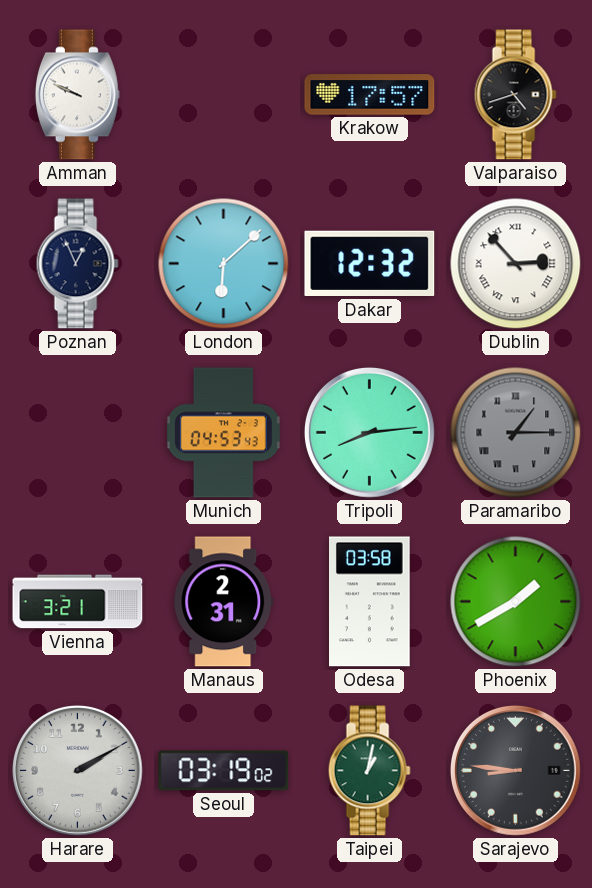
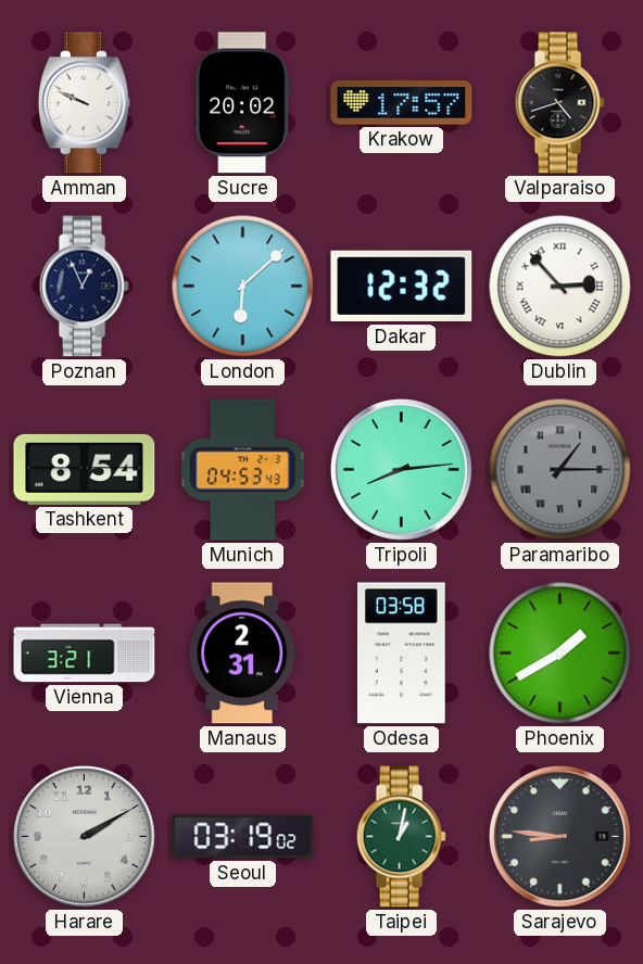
Sucre: none -> 20:02
Tashkent: none -> 8:54
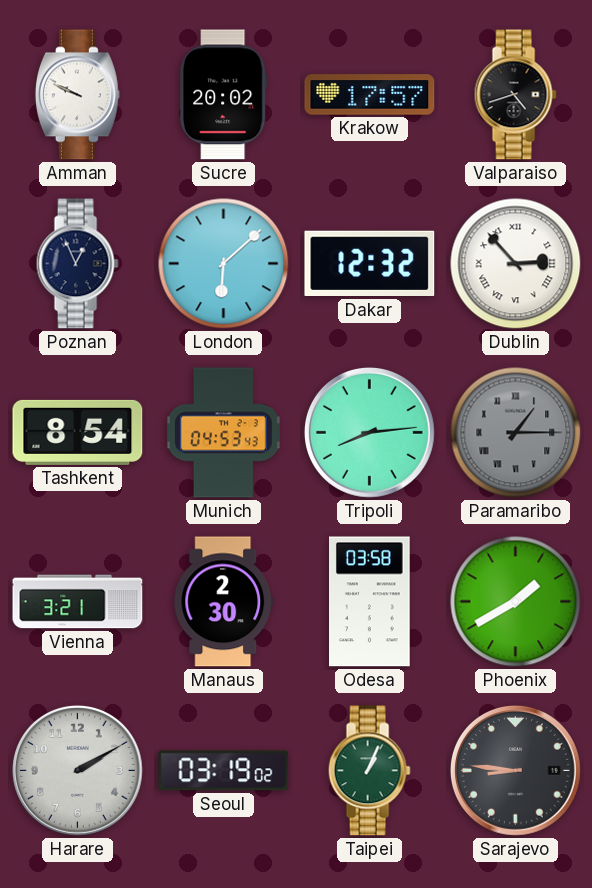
Manaus: 2:31 -> 2:30
Taipei: 1:02 -> 1:04
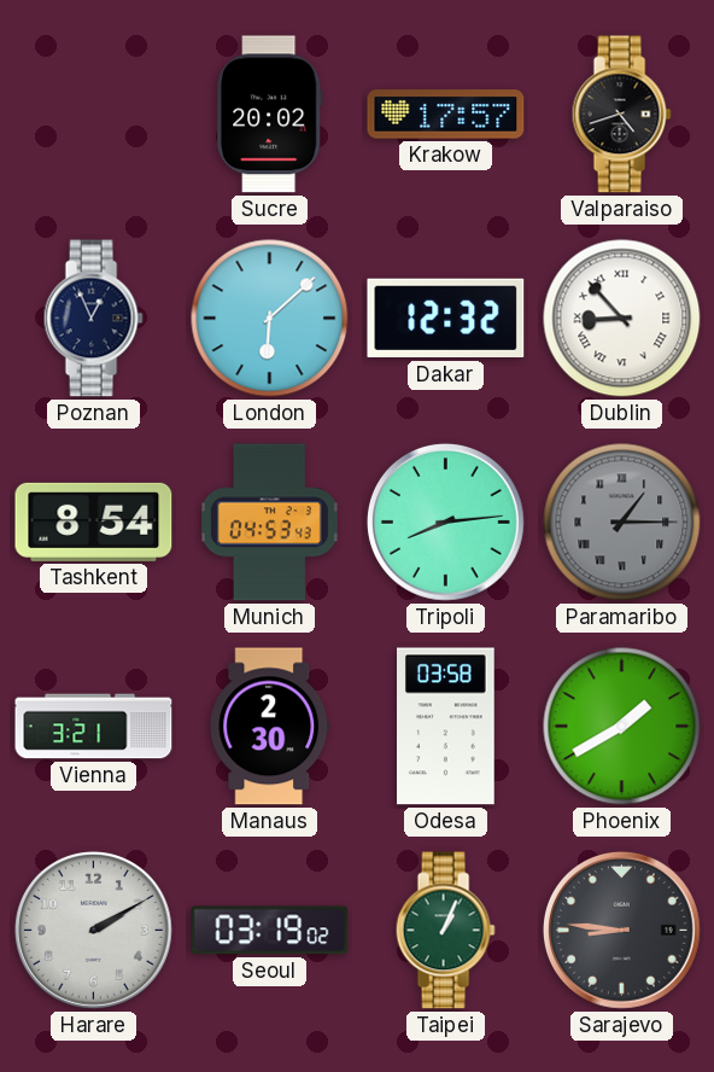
Amman: 9:49 -> none
Dublin: 2:53 -> 8:53
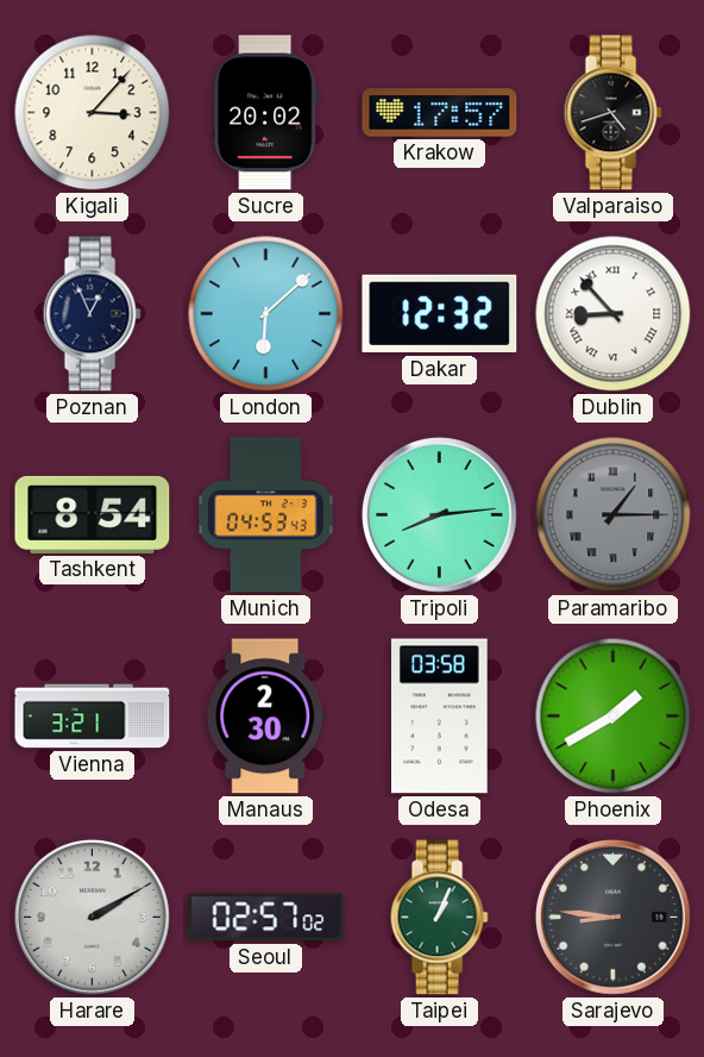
Kigali: none -> 3:07
Seoul: 03:19 -> 02:57
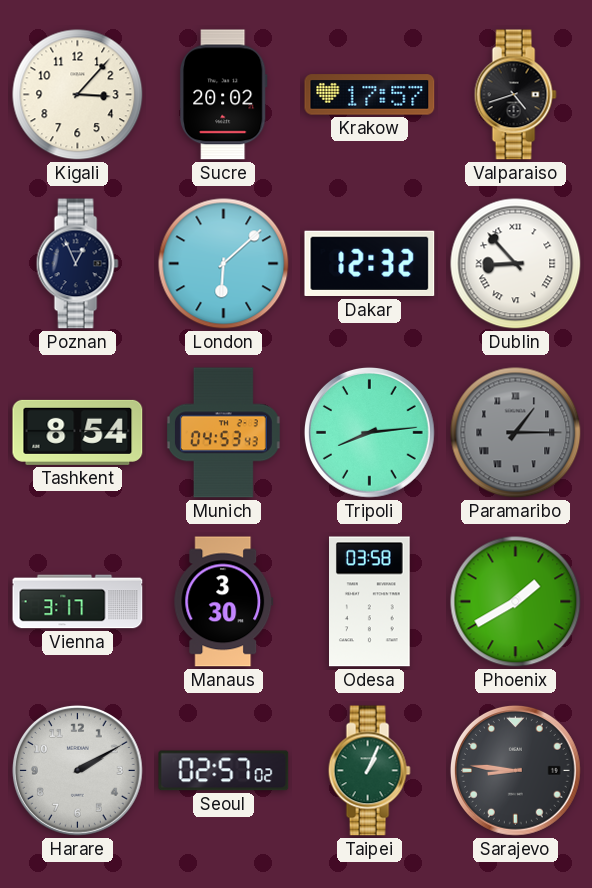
Vienna: 3:21 -> 3:17
Manaus: 2:30 -> 3:30
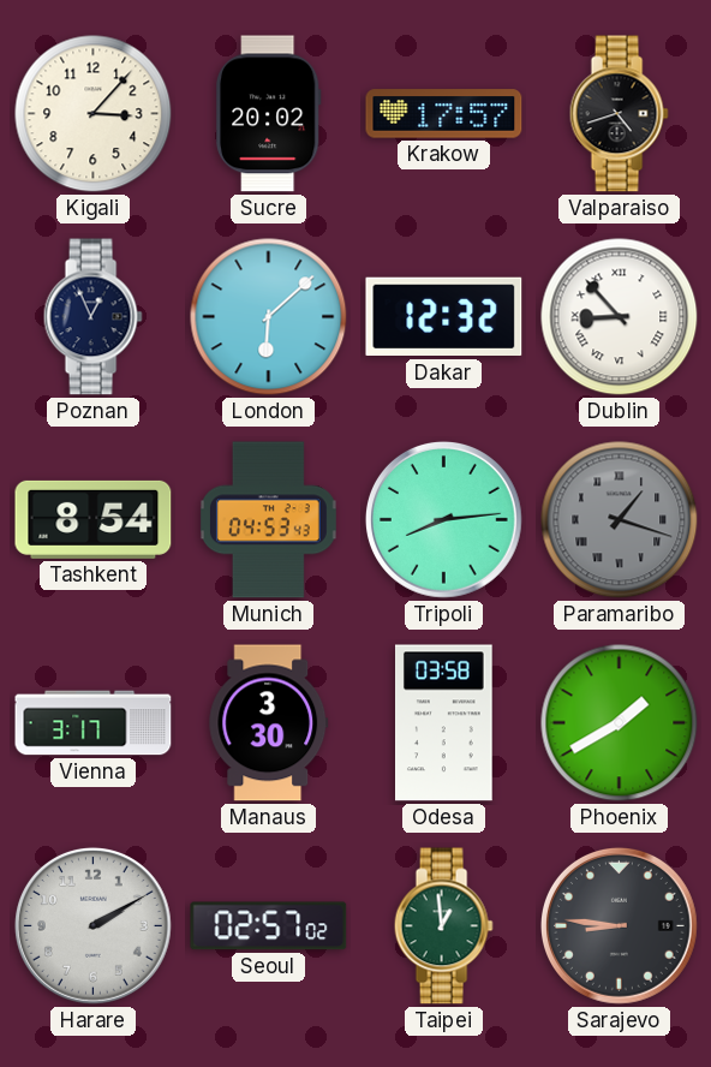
Paramaribo: 1:15 -> 1:18
Taipei: 1:04 -> 12:59
